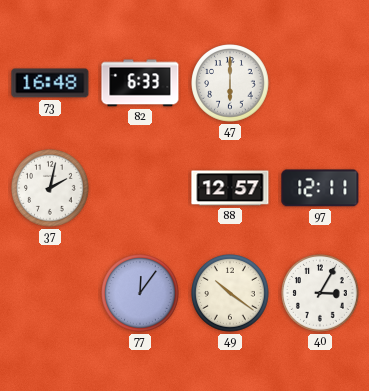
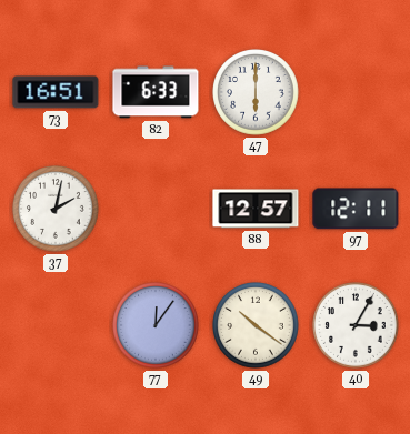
73: 16:48 -> 16:51
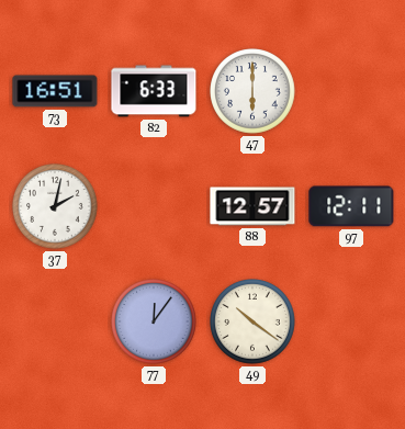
40: 3:05 -> none
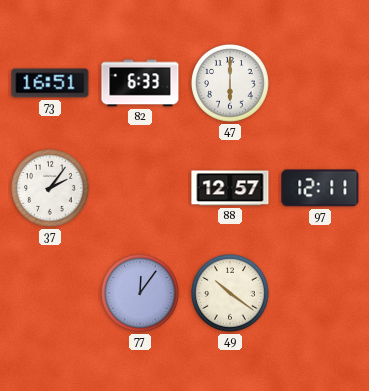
37: 2:02 -> 2:06
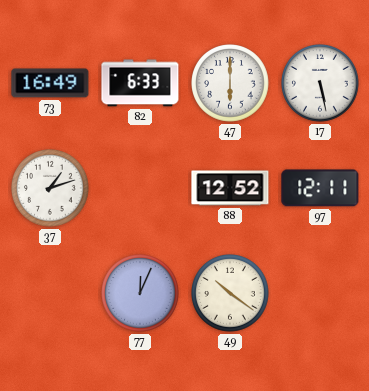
73: 16:51 -> 16:49
17: none -> 5:28
37: 2:06 -> 1:12
88: 12:57 -> 12:52
77: 12:06 -> 12:04
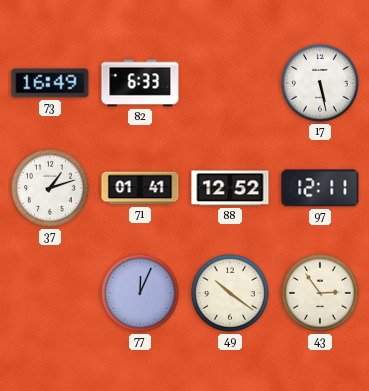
47: 6:00 -> none
71: none -> 01:41
43: none -> 2:54
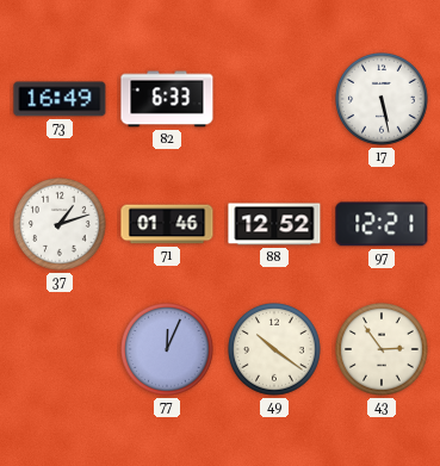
71: 01:41 -> 01:46
97: 12:11 -> 12:21
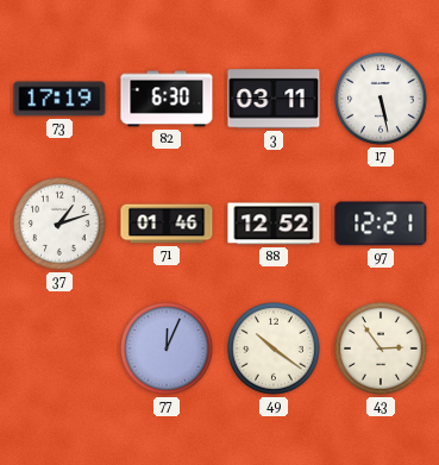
73: 16:49 -> 17:19
82: 6:33 -> 6:30
3: none -> 03:11
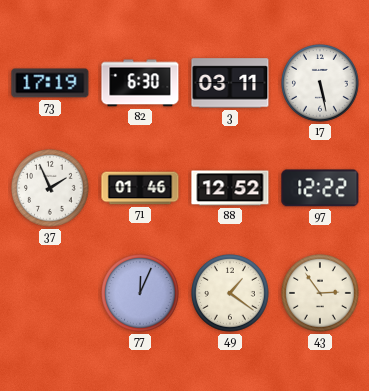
37: 1:12 -> 1:56
97: 12:21 -> 12:22
49: 10:21 -> 1:21
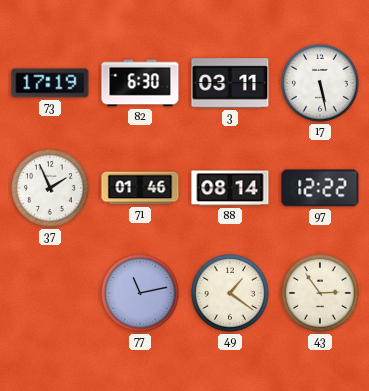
88: 12:52 -> 08:14
77: 12:04 -> 11:13
